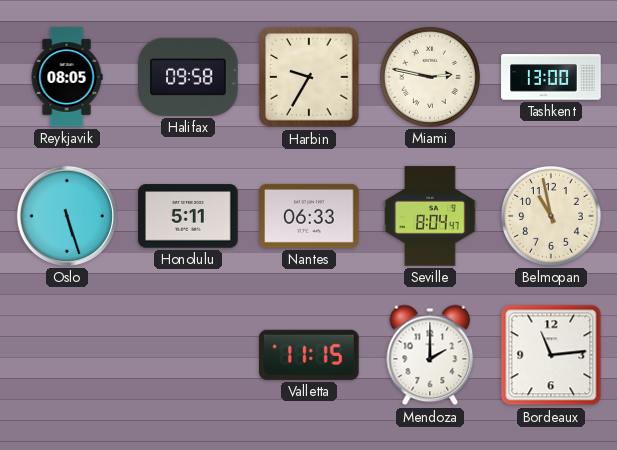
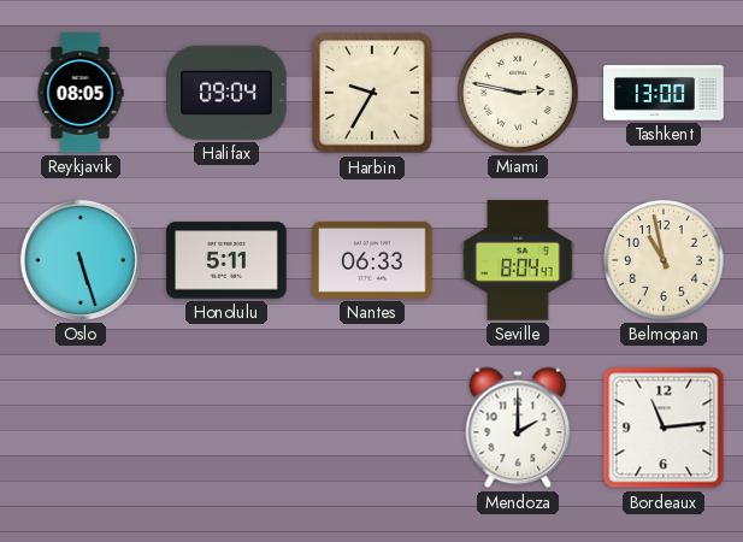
Halifax: 09:58 -> 09:04
Valletta: 11:15 -> none
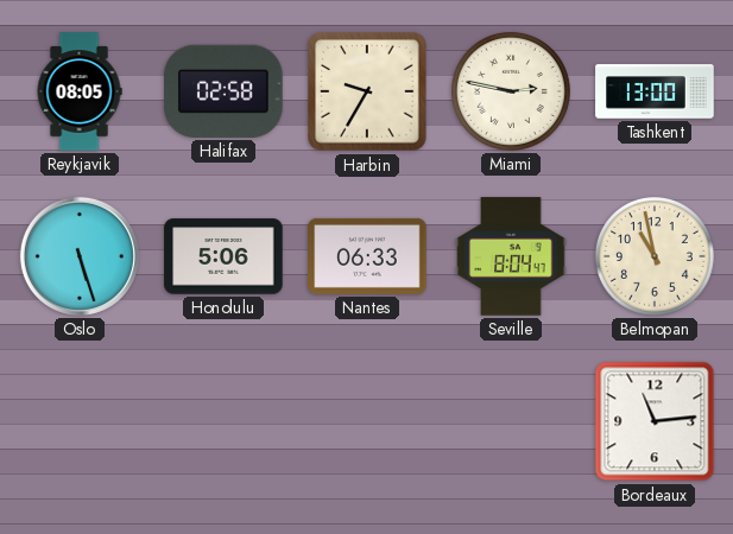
Halifax: 09:04 -> 02:58
Honolulu: 5:11 -> 5:06
Mendoza: 2:00 -> none
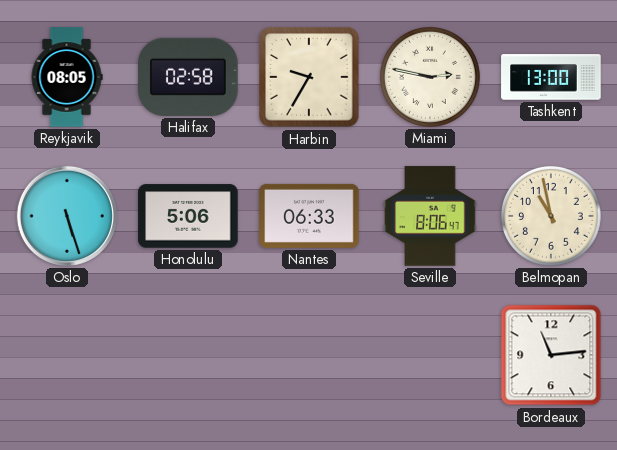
Seville: 8:04 -> 8:06
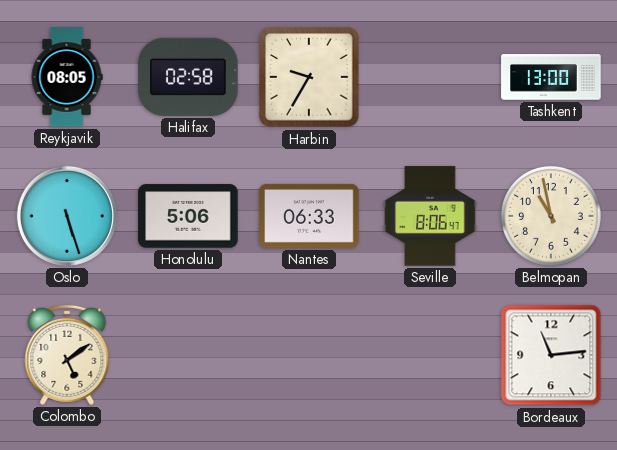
Miami: 2:47 -> none
Colombo: none -> 5:09
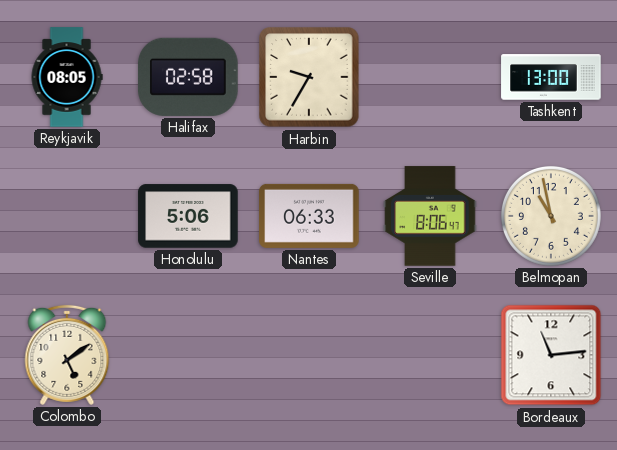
Oslo: 5:27 -> none
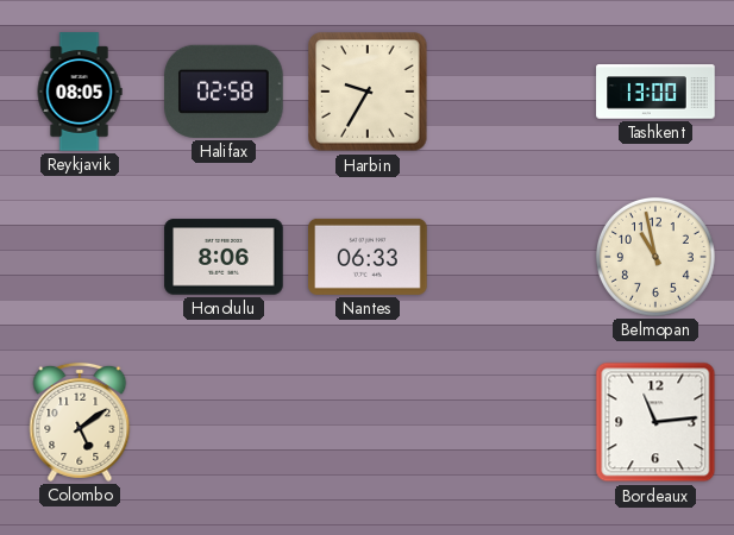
Honolulu: 5:06 -> 8:06
Seville: 8:06 -> none
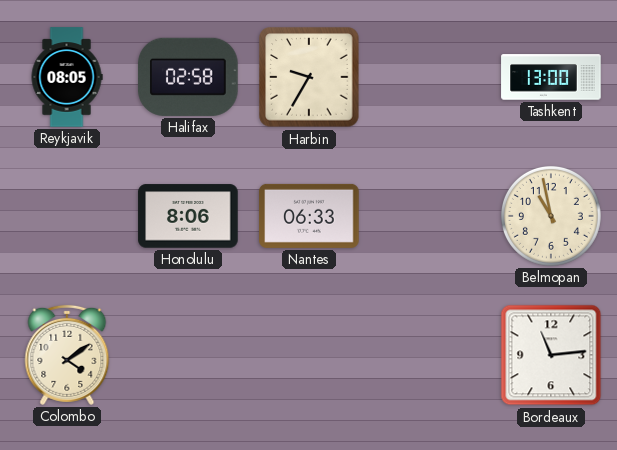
Colombo: 5:09 -> 4:09
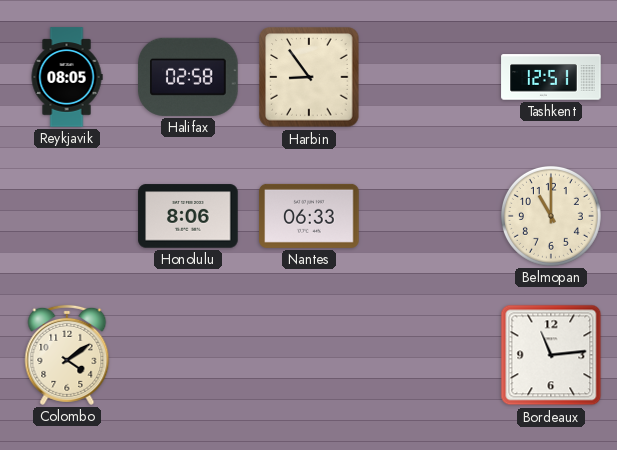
Harbin: 9:35 -> 8:54
Tashkent: 13:00 -> 12:51
Belmopan: 10:58 -> 11:00
